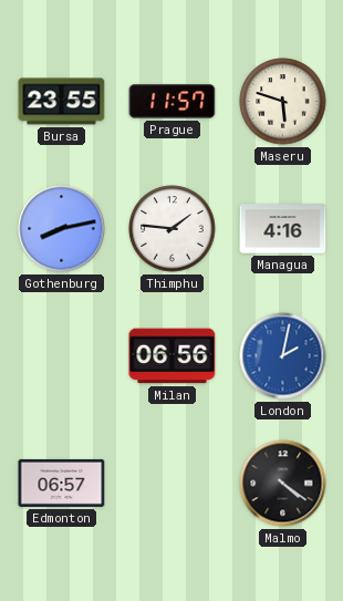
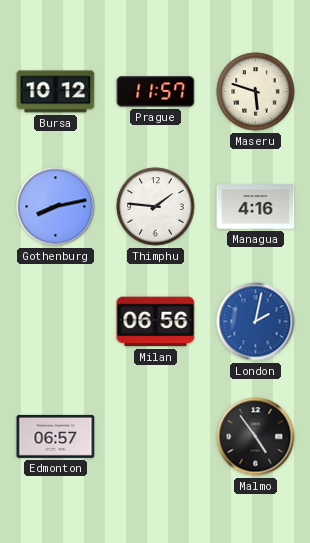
Bursa: 23:55 -> 10:12
Malmo: 4:21 -> 4:54
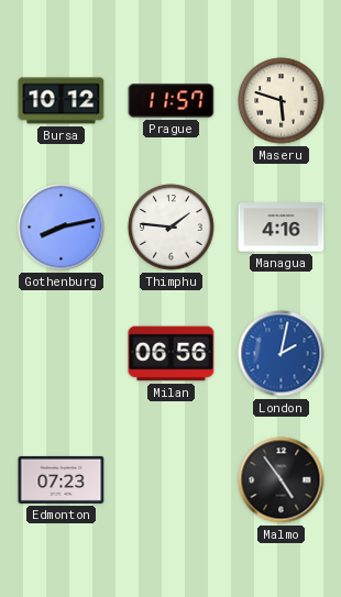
Edmonton: 06:57 -> 07:23
